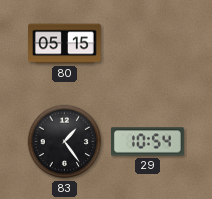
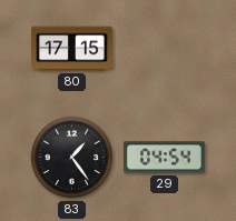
80: 05:15 -> 17:15
29: 10:54 -> 04:54
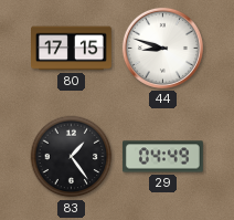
44: none -> 8:48
29: 04:54 -> 04:49
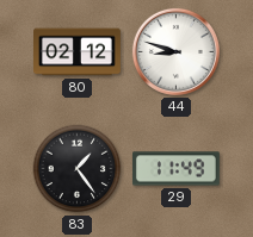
80: 17:15 -> 02:12
29: 04:49 -> 11:49
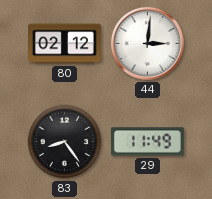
44: 8:48 -> 3:01
83: 1:24 -> 8:24
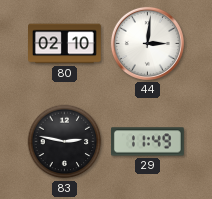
80: 02:12 -> 02:10
83: 8:24 -> 2:47
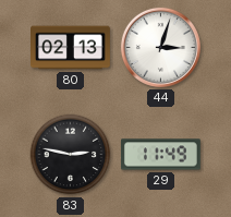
80: 02:10 -> 02:13
44: 3:01 -> 3:03
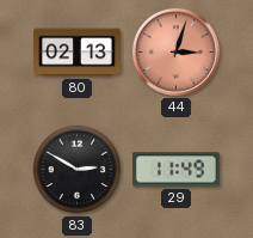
44 dial: white -> salmon
83: 2:47 -> 2:50
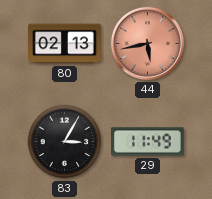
44: 3:03 -> 5:43
83: 2:50 -> 3:05
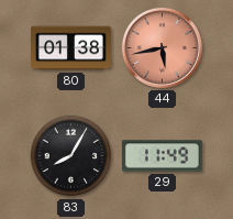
80: 02:13 -> 01:38
83: 3:05 -> 8:05
